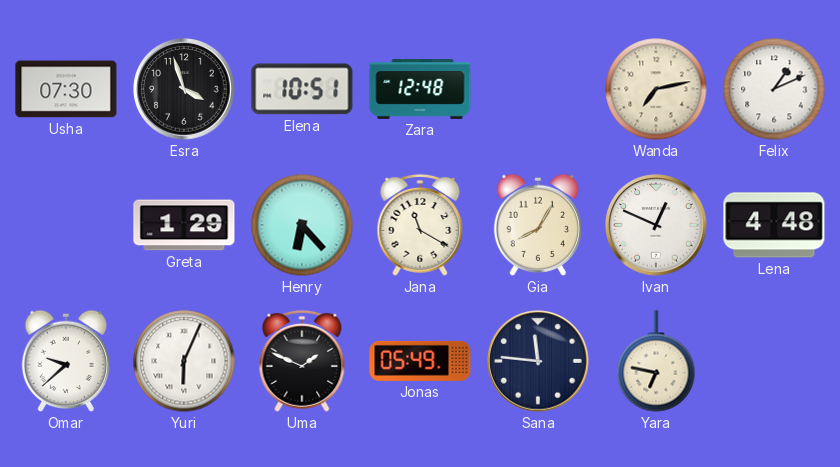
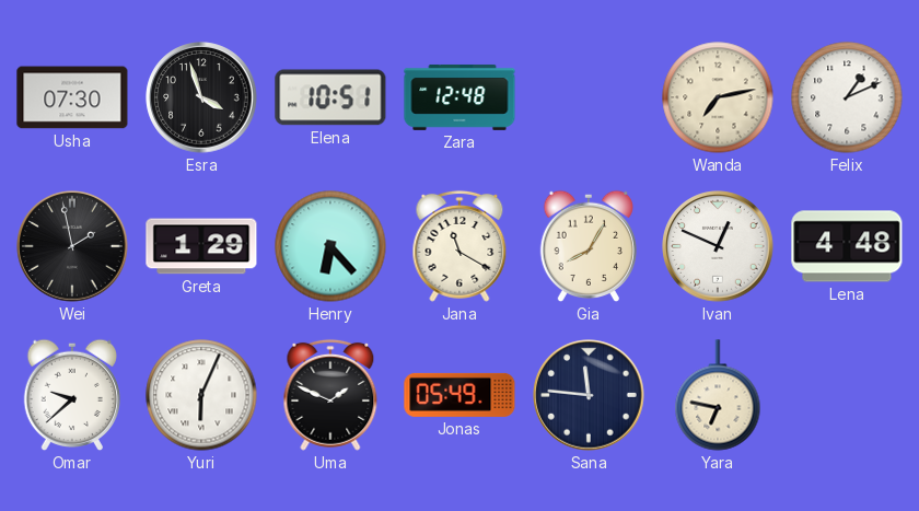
Wei: none -> 1:58
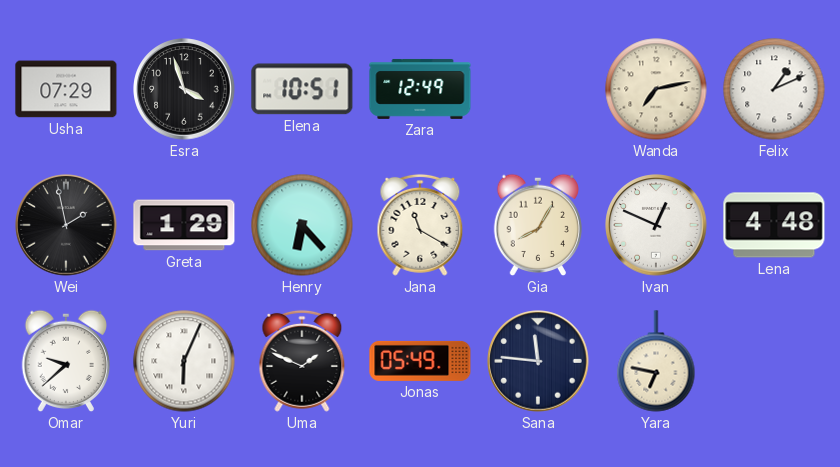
Usha: 07:30 -> 07:29
Zara: 12:48 -> 12:49
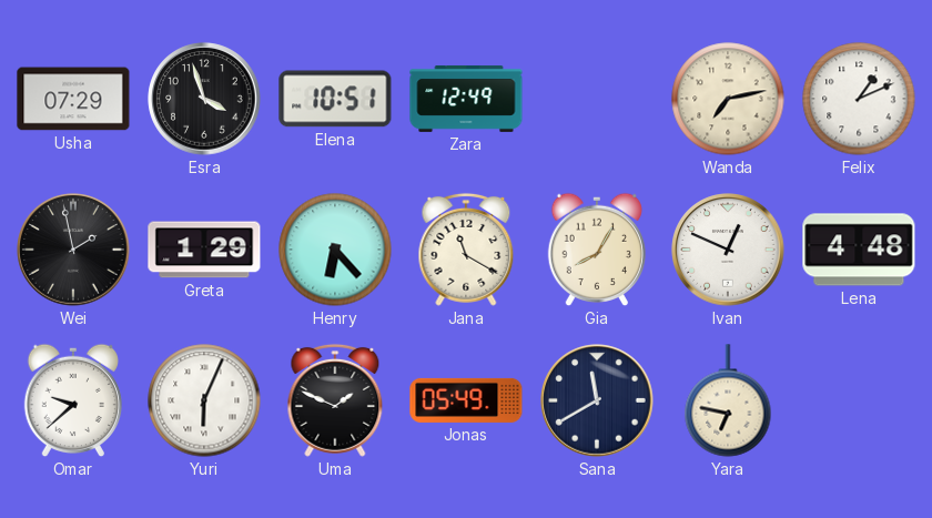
Sana: 11:46 -> 11:40
